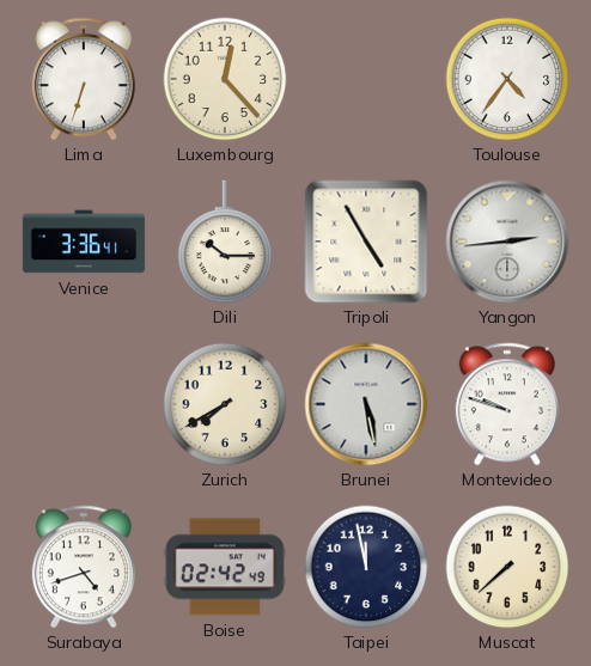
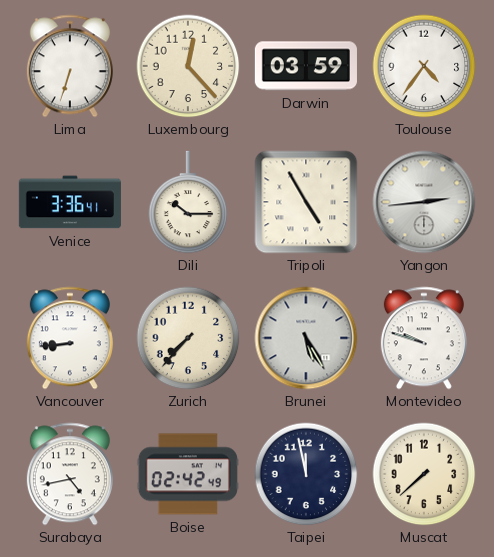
Darwin: none -> 03:59
Vancouver: none -> 8:44
Zurich: 7:40 -> 7:37
Brunei: 5:28 -> 5:25
Surabaya: 4:42 -> 4:43
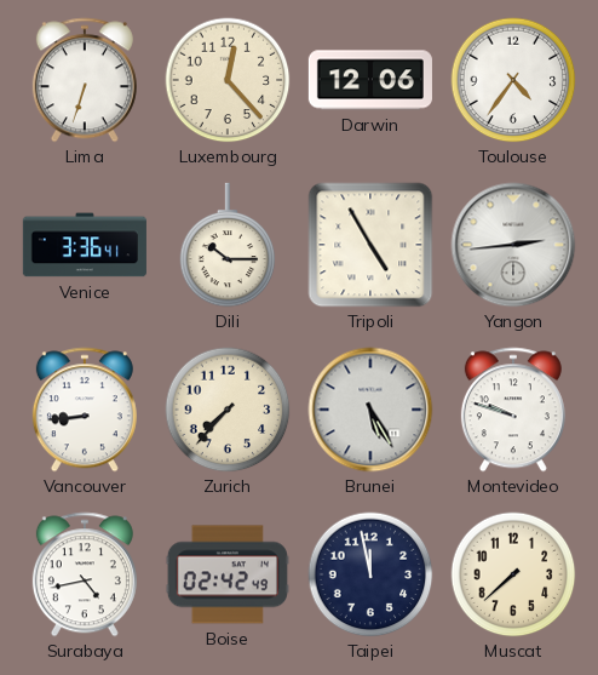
Darwin: 03:59 -> 12:06
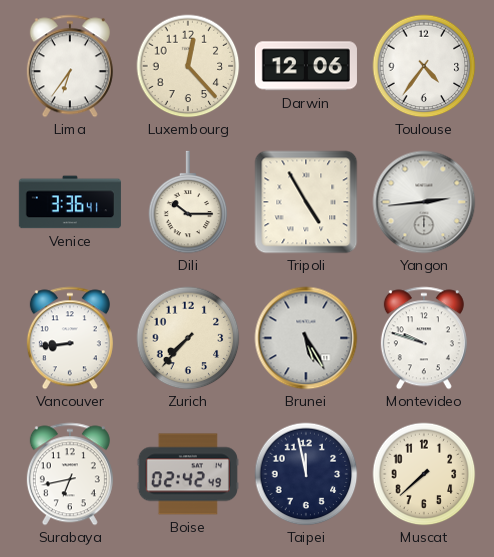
Lima: 6:33 -> 6:36
Surabaya: 4:43 -> 6:43
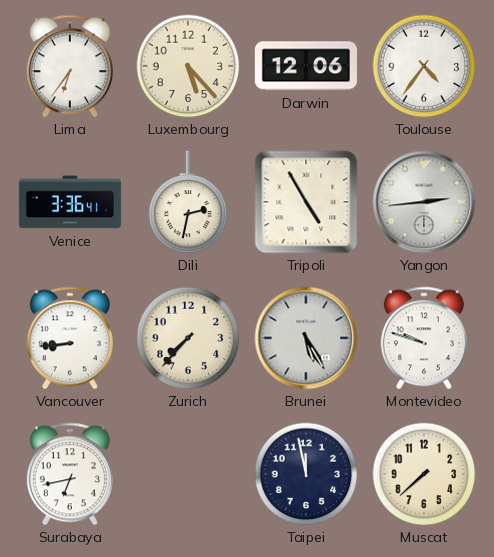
Luxembourg: 12:23 -> 5:23
Dili: 10:15 -> 2:32
Boise: 02:42 -> none
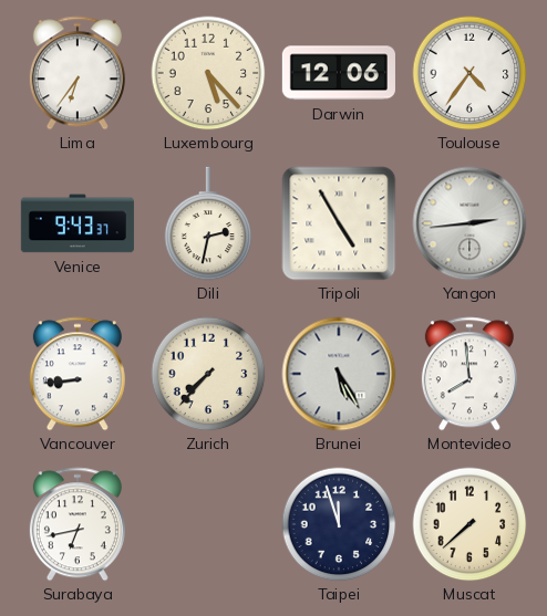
Venice: 3:36 -> 9:43
Montevideo: 9:48 -> 7:59
Taipei: 11:58 -> 11:57
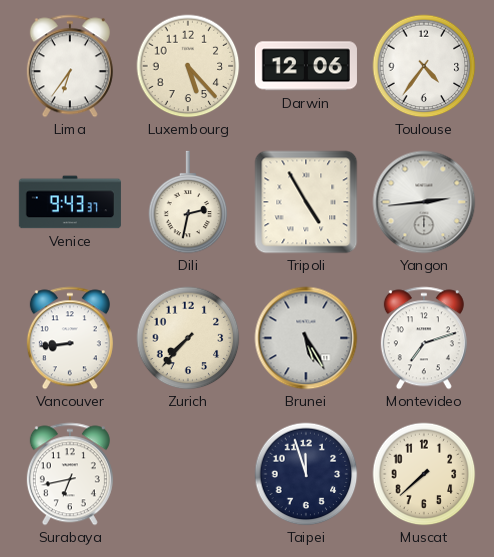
Montevideo: 7:59 -> 7:12
